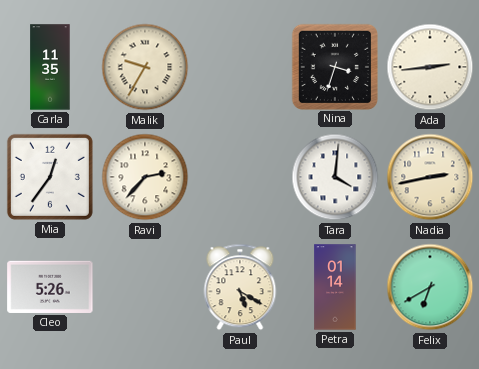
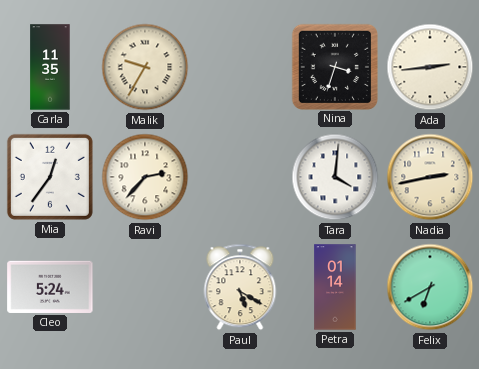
Cleo: 5:26 -> 5:24
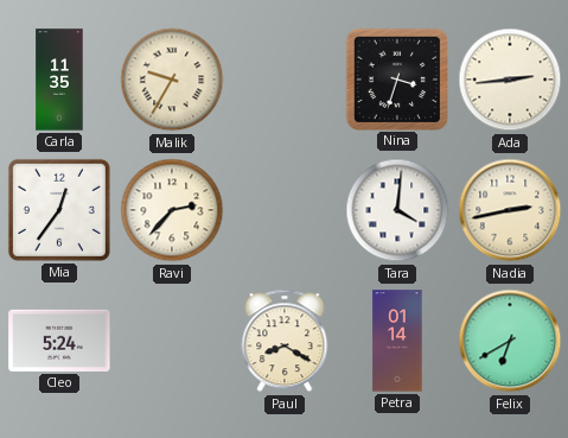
Paul: 5:20 -> 8:20
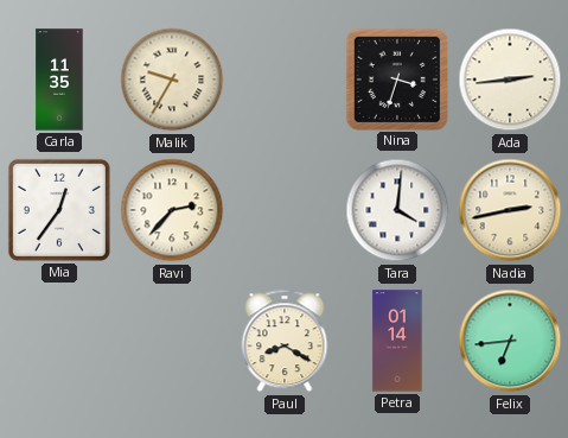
Cleo: 5:24 -> none
Felix: 6:40 -> 6:44
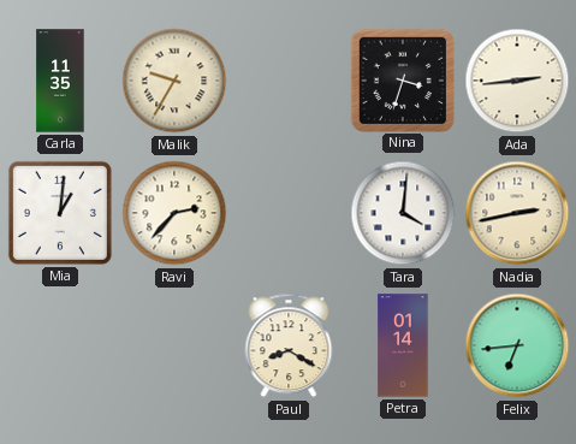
Mia: 12:36 -> 1:01
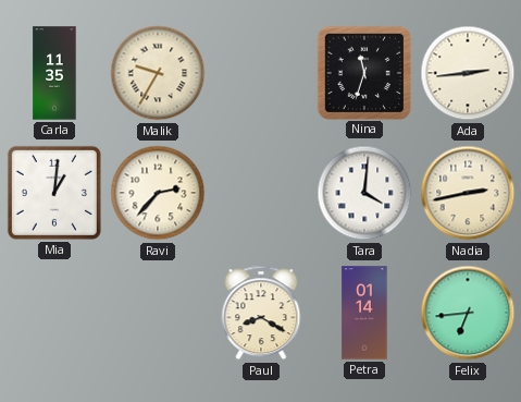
Nina: 3:33 -> 11:33
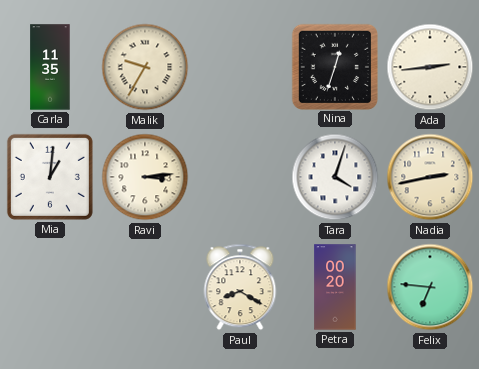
Nina: 11:33 -> 12:33
Ravi: 2:37 -> 3:14
Tara: 4:01 -> 4:03
Petra: 01:14 -> 00:20
Felix: 6:44 -> 6:46
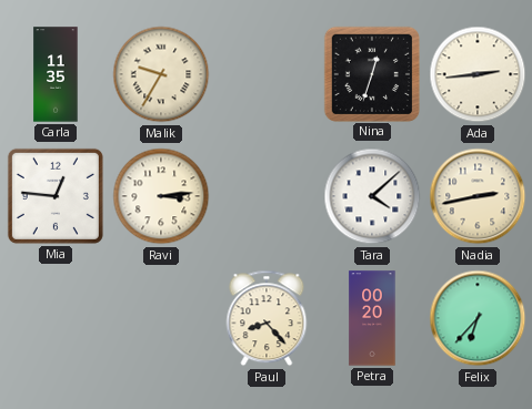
Mia: 1:01 -> 12:46
Tara: 4:03 -> 4:08
Paul: 8:20 -> 8:23
Felix: 6:46 -> 6:37
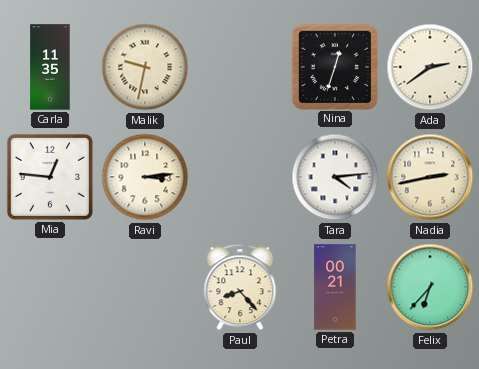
Malik: 9:35 -> 9:32
Ada: 2:44 -> 2:39
Tara: 4:08 -> 4:14
Petra: 00:20 -> 00:21
